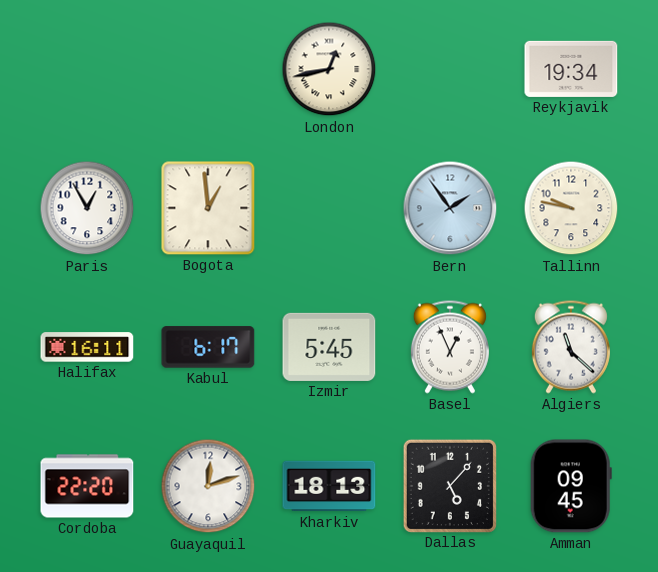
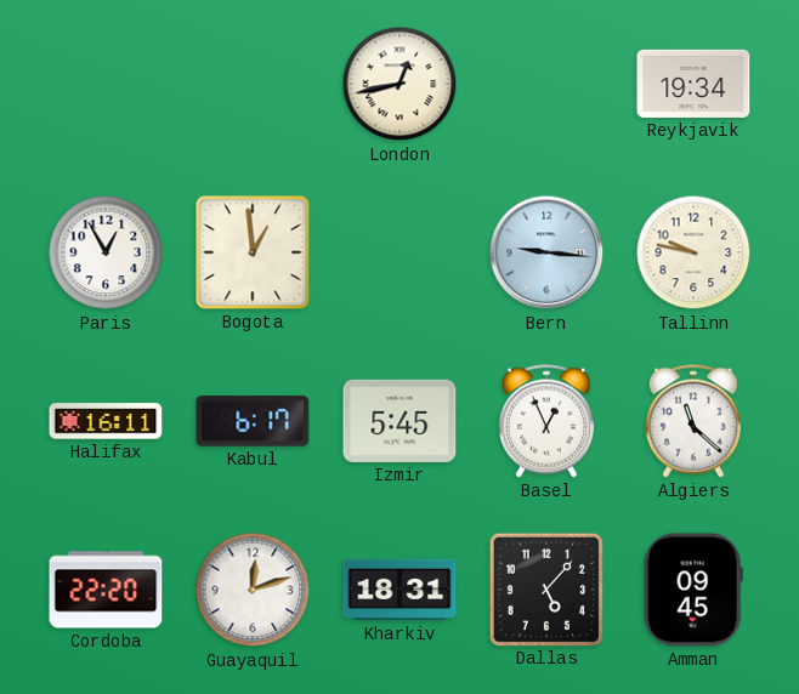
Bern: 1:54 -> 9:16
Kharkiv: 18:13 -> 18:31
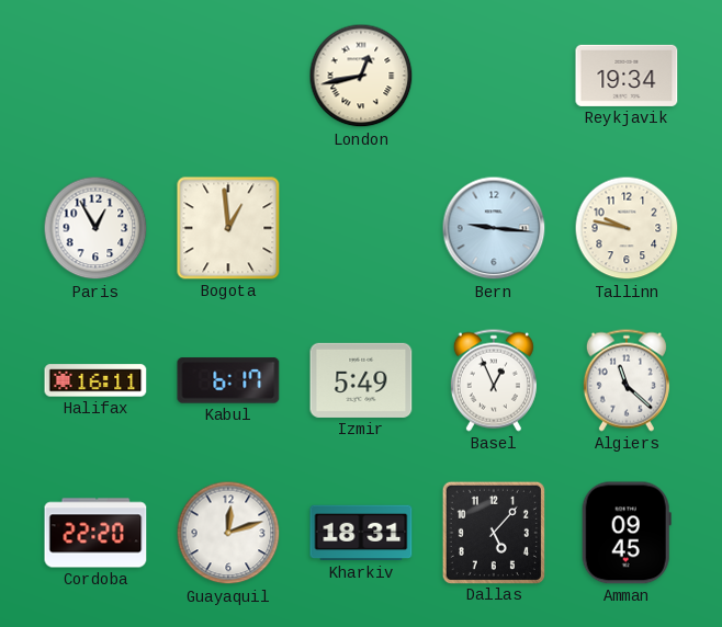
Izmir: 5:45 -> 5:49
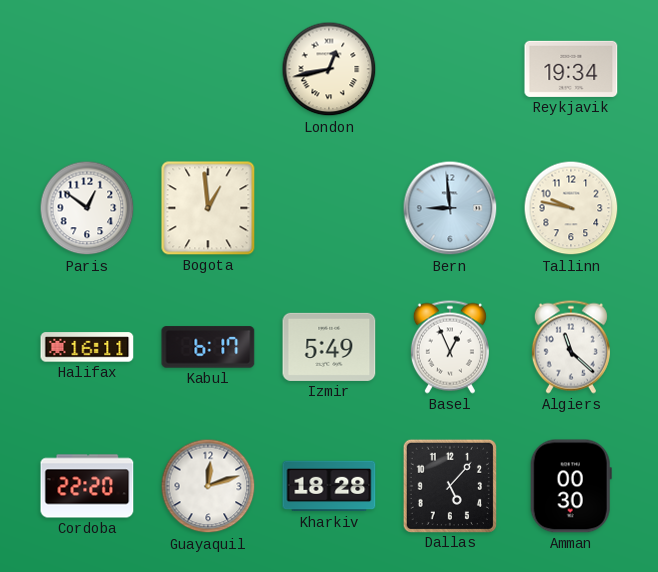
Paris: 12:55 -> 12:51
Bern: 9:16 -> 8:59
Kharkiv: 18:31 -> 18:28
Amman: 09:45 -> 00:30
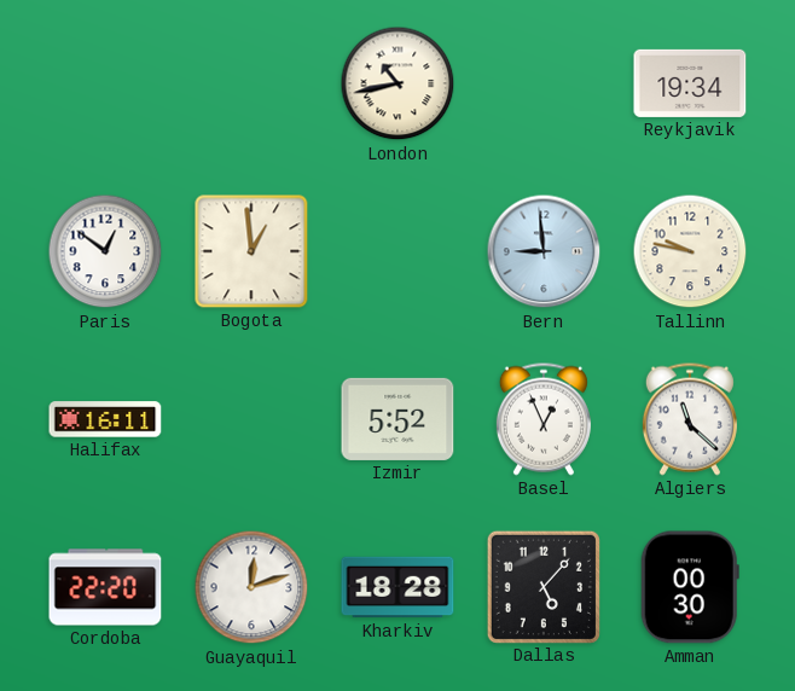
London: 12:43 -> 10:43
Kabul: 6:17 -> none
Izmir: 5:49 -> 5:52
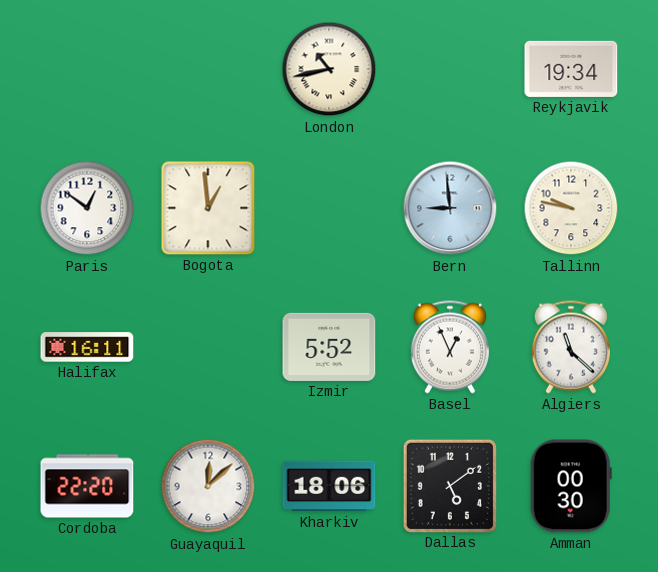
Guayaquil: 12:12 -> 12:08
Kharkiv: 18:28 -> 18:06
Dallas: 5:07 -> 5:09
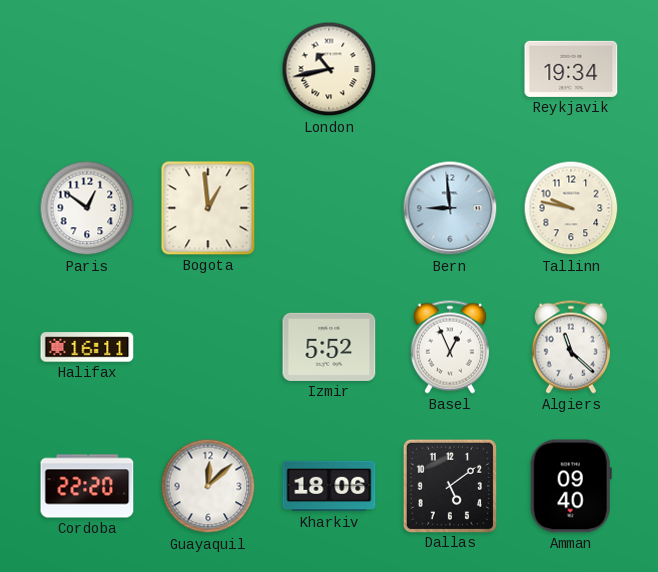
Amman: 00:30 -> 09:40
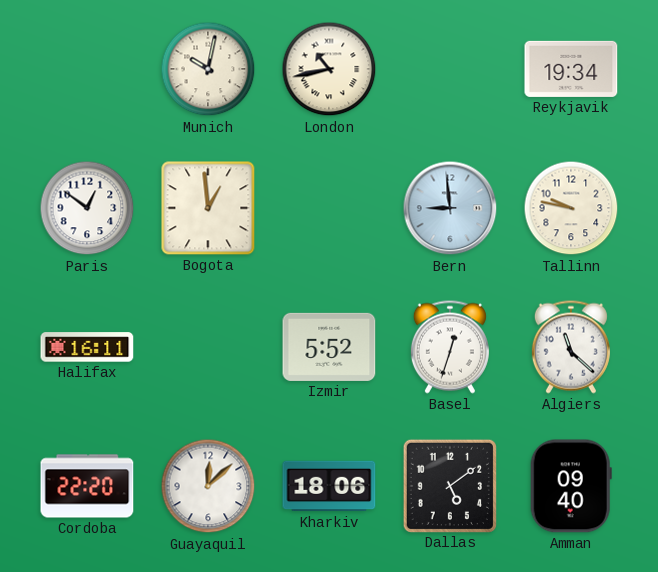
Munich: none -> 10:02
Basel: 12:56 -> 12:33
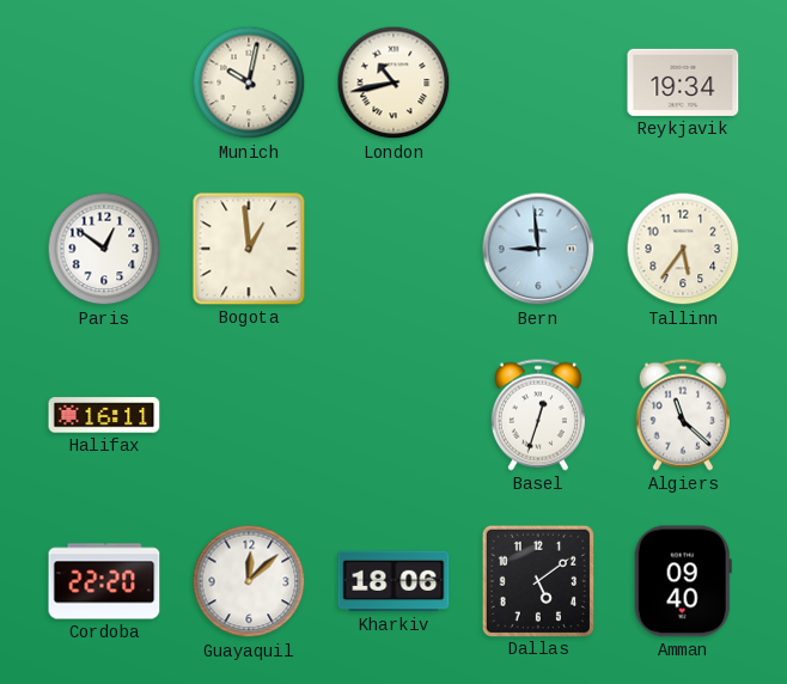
Tallinn: 9:47 -> 5:36
Izmir: 5:52 -> none
